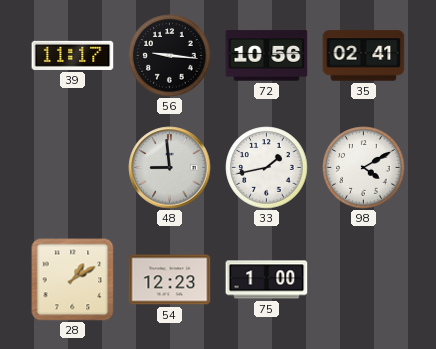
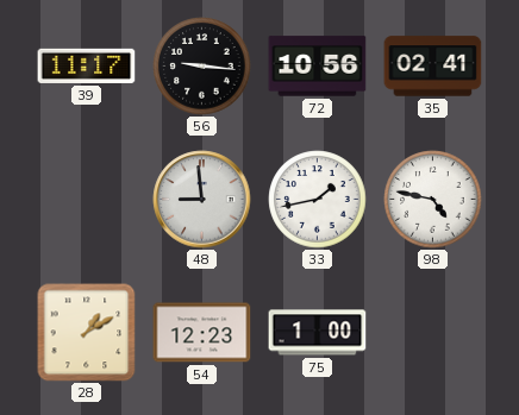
98: 4:10 -> 4:47
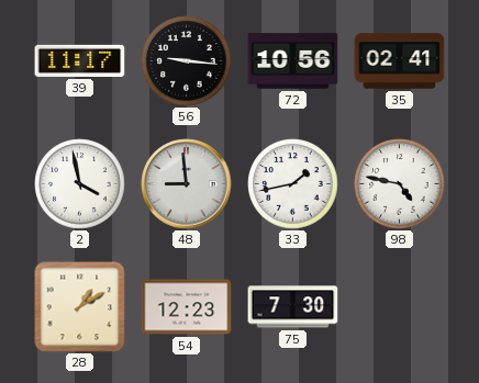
2: none -> 3:58
75: 1:00 -> 7:30
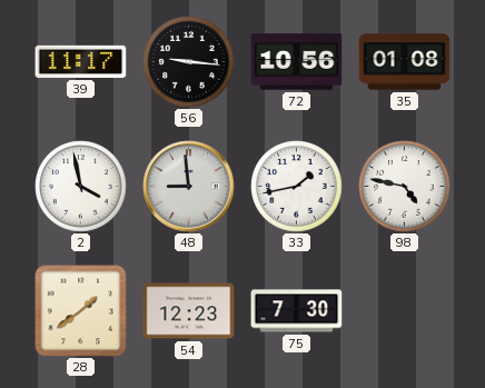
35: 02:41 -> 01:08
28: 1:10 -> 1:39
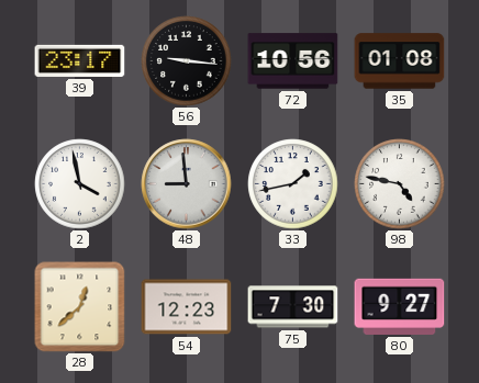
39: 11:17 -> 23:17
28: 1:39 -> 12:38
80: none -> 9:27
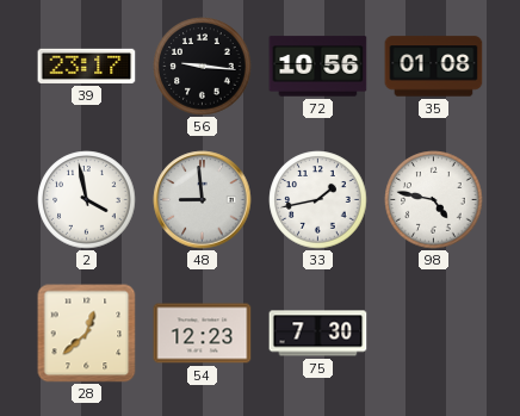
80: 9:27 -> none
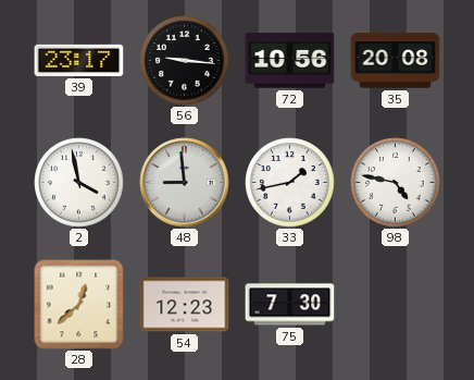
35: 01:08 -> 20:08
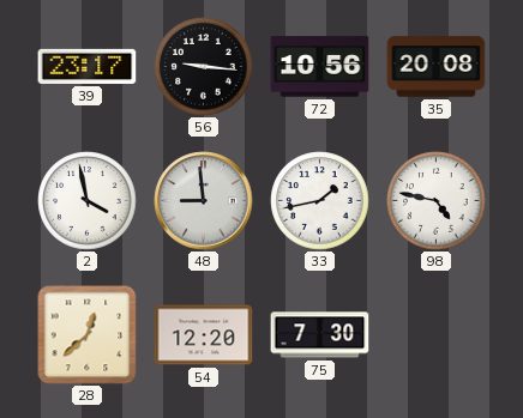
54: 12:23 -> 12:20
